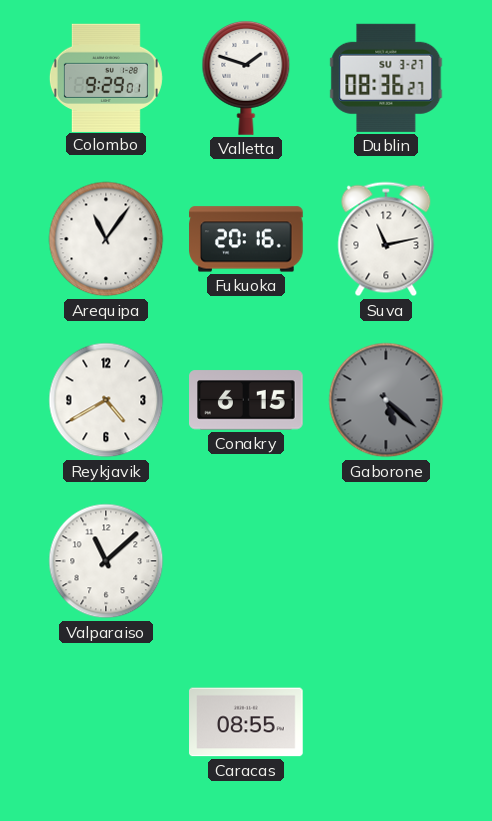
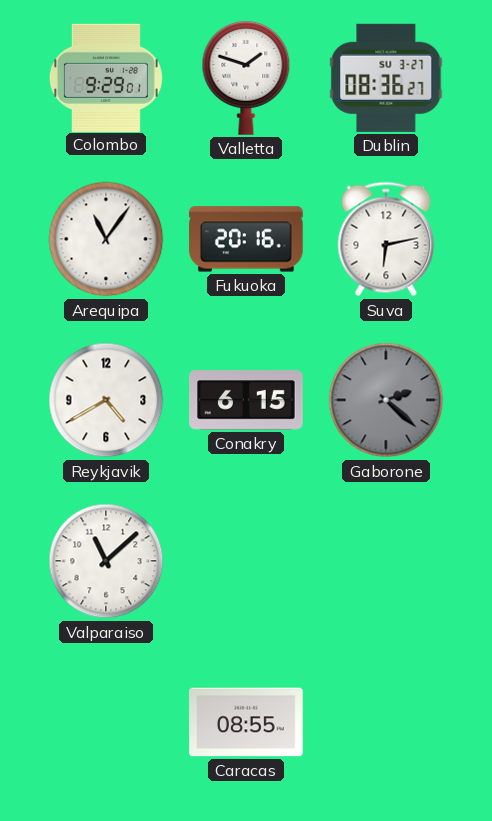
Suva: 11:13 -> 6:13
Gaborone: 5:22 -> 2:22
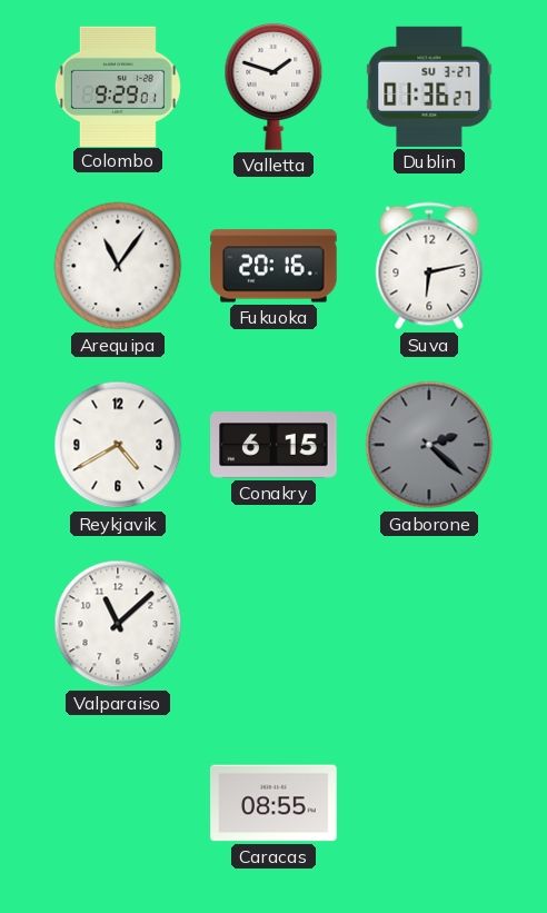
Dublin: 08:36 -> 01:36
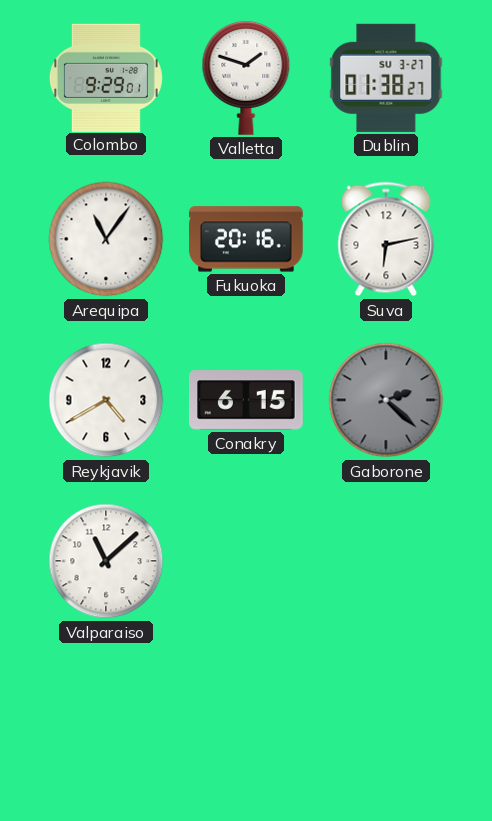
Dublin: 01:36 -> 01:38
Caracas: 08:55 -> none
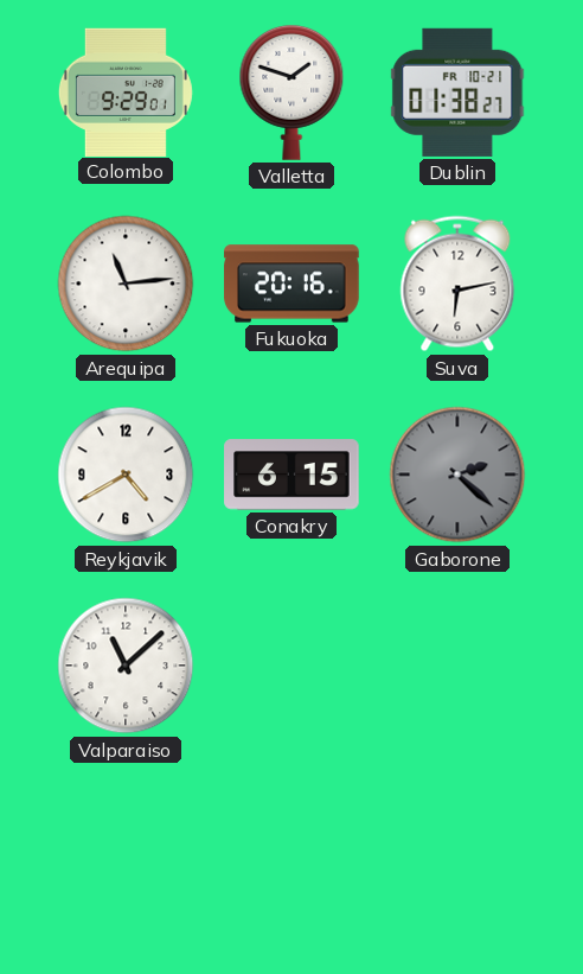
Dublin date: SU 3-27 -> FR 10-21
Arequipa: 11:06 -> 11:14
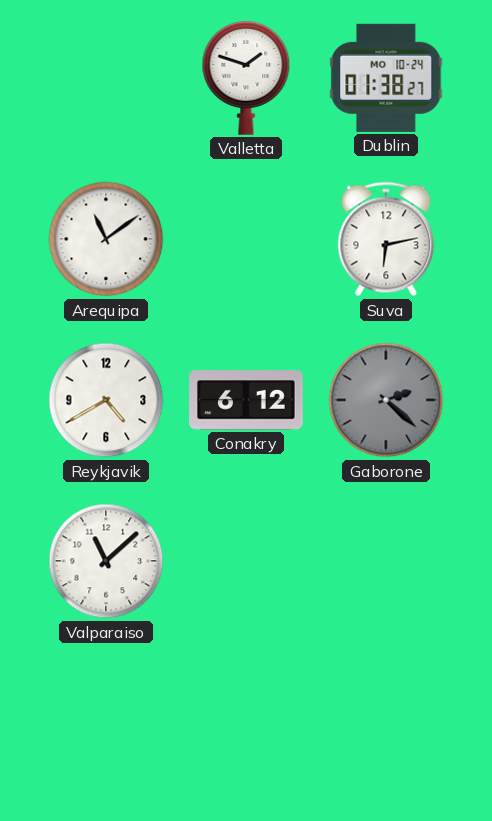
Colombo: 9:29 -> none
Dublin date: FR 10-21 -> MO 10-24
Arequipa: 11:14 -> 11:09
Fukuoka: 20:16 -> none
Conakry: 6:15 -> 6:12
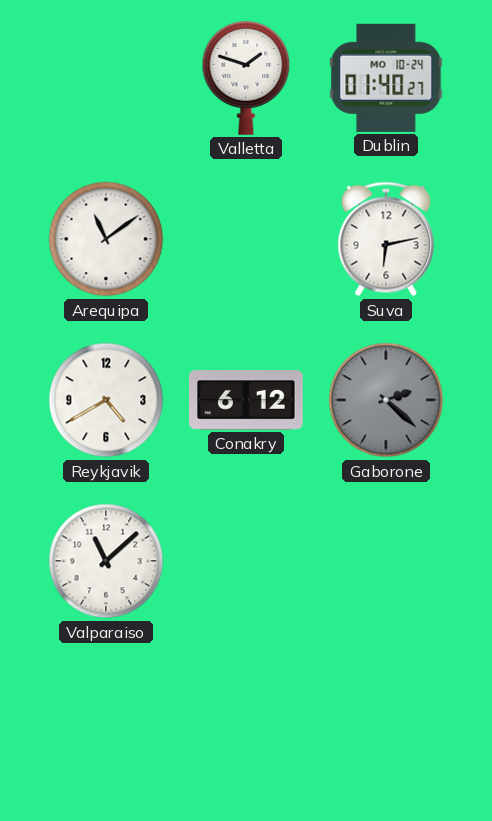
Dublin: 01:38 -> 01:40
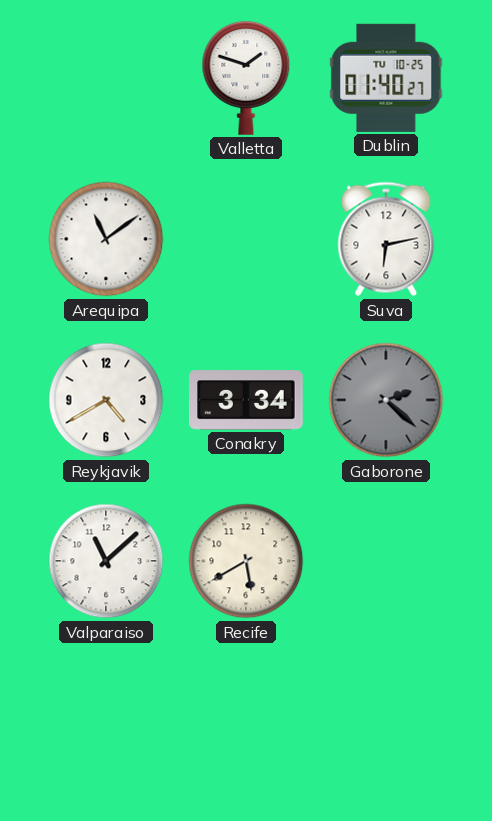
Dublin date: MO 10-24 -> TU 10-25
Conakry: 6:12 -> 3:34
Recife: none -> 5:40
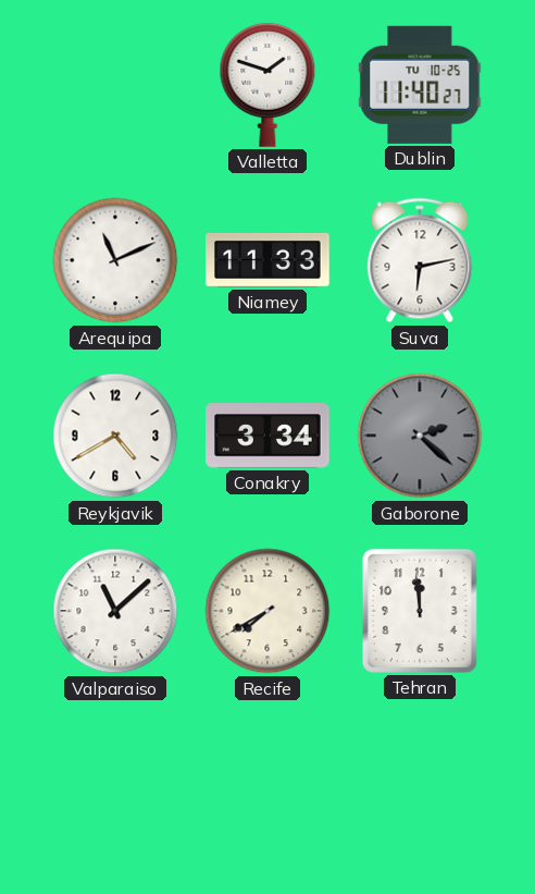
Dublin: 01:40 -> 11:40
Arequipa: 11:09 -> 11:11
Niamey: none -> 11:33
Recife: 5:40 -> 7:40
Tehran: none -> 11:59
